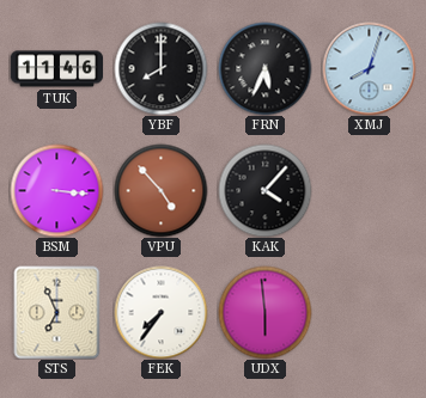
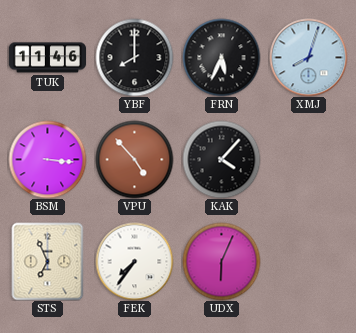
UDX: 5:59 -> 6:04
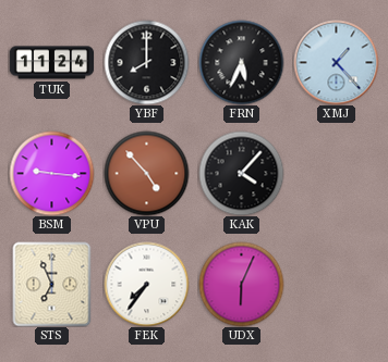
TUK: 11:46 -> 11:24
XMJ: 8:03 -> 1:23
BSM: 3:16 -> 9:16
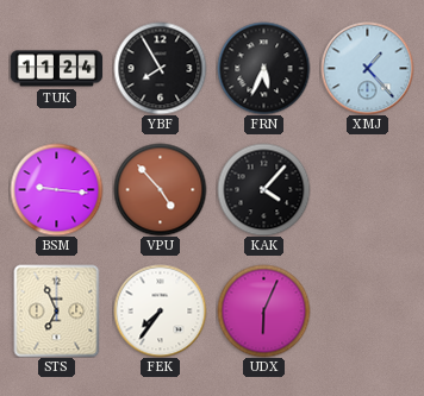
YBF: 8:00 -> 7:55
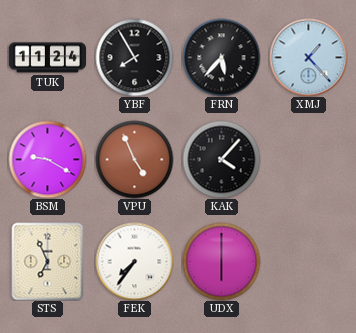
FRN: 5:34 -> 5:37
BSM: 9:16 -> 9:20
VPU: 4:53 -> 4:56
UDX: 6:04 -> 6:00
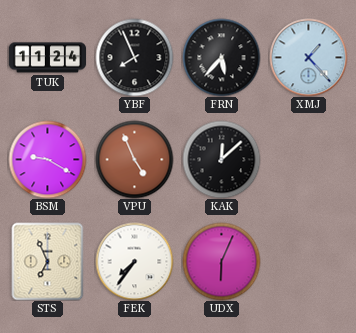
YBF: 7:55 -> 7:56
KAK: 4:07 -> 12:08
UDX: 6:00 -> 6:04
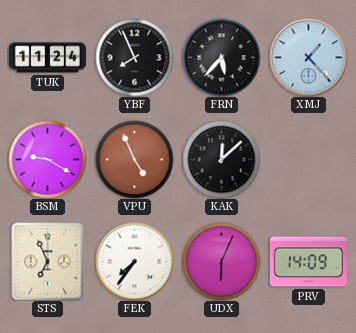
PRV: none -> 14:09
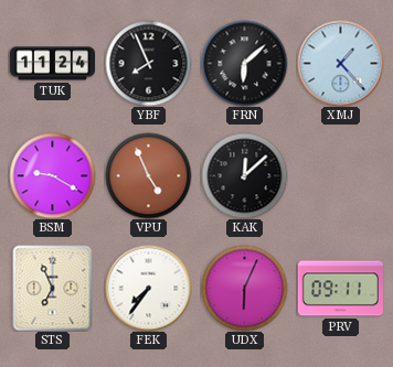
FRN: 5:37 -> 6:08
PRV: 14:09 -> 09:11
